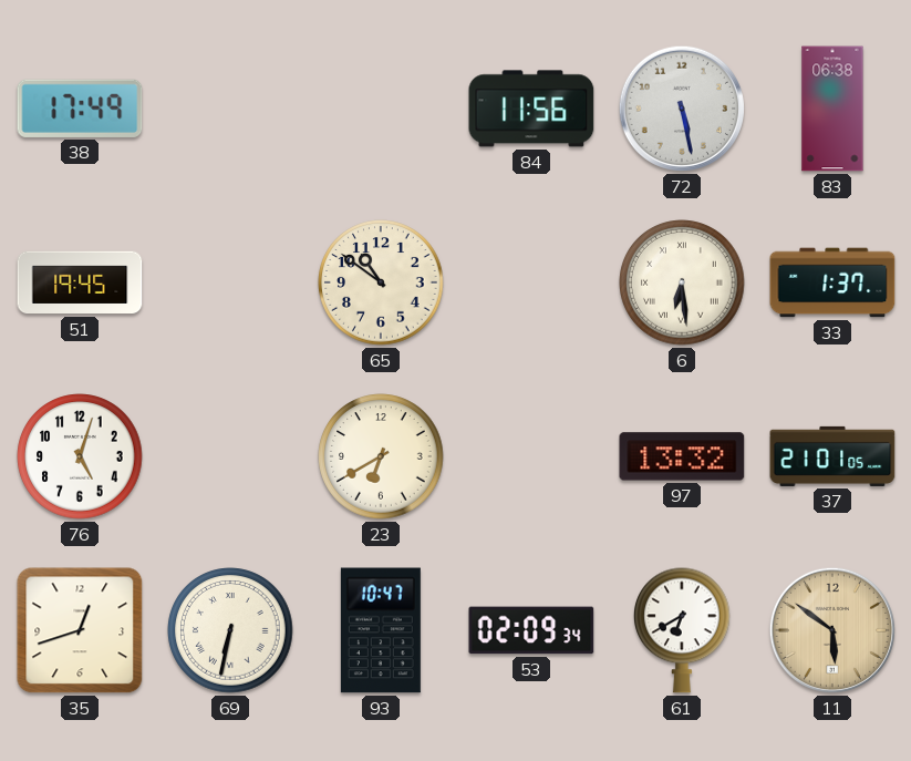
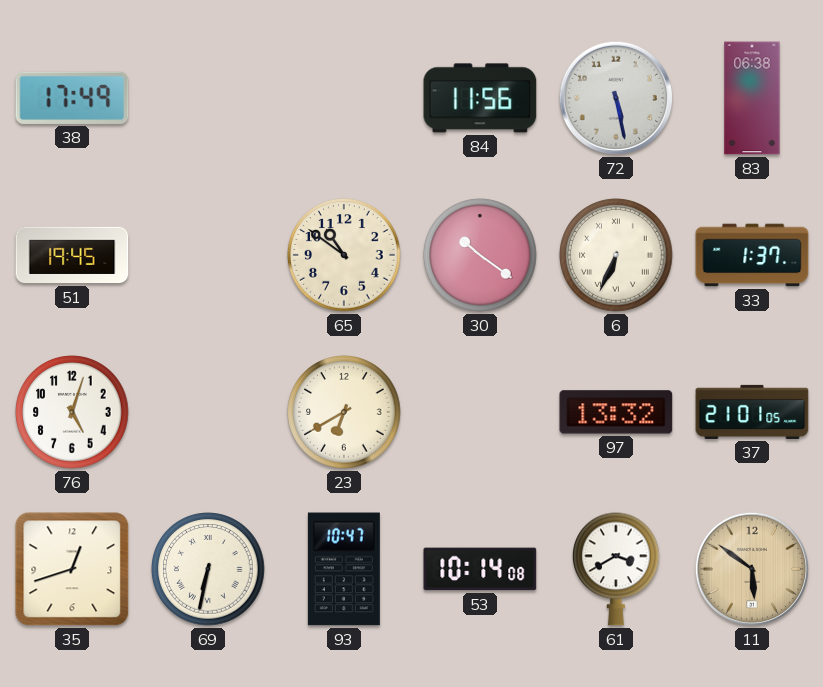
30: none -> 10:21
6: 6:29 -> 6:34
53: 02:09 -> 10:14
61: 6:40 -> 3:40
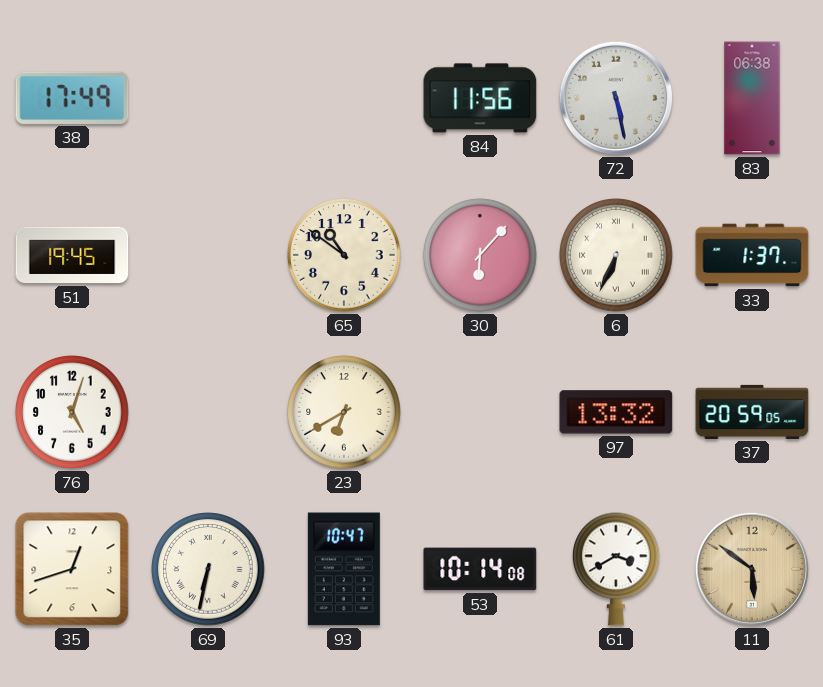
30: 10:21 -> 6:07
37: 21:01 -> 20:59
